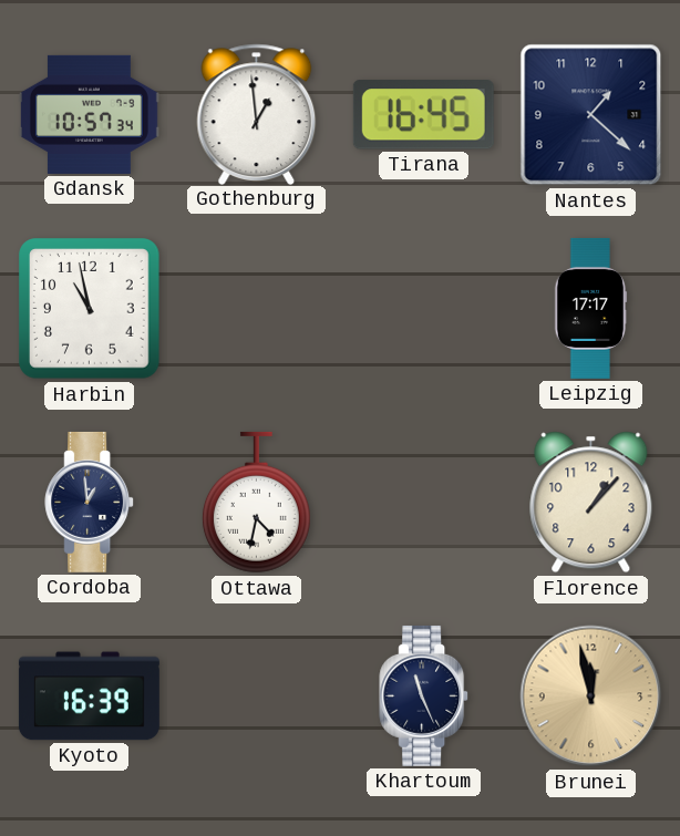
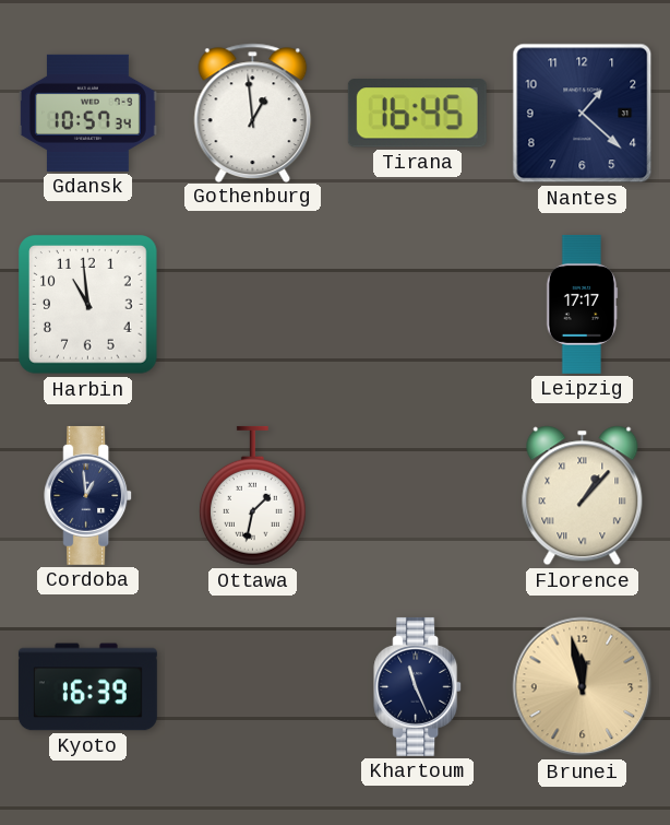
Harbin: 10:58 -> 10:59
Ottawa: 4:32 -> 1:32
Florence numerals: Arabic -> Roman
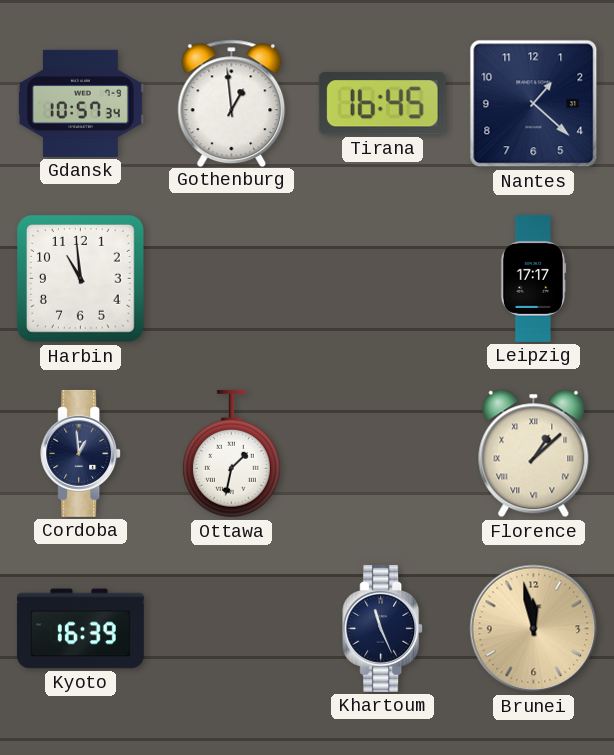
Florence: 1:07 -> 1:08
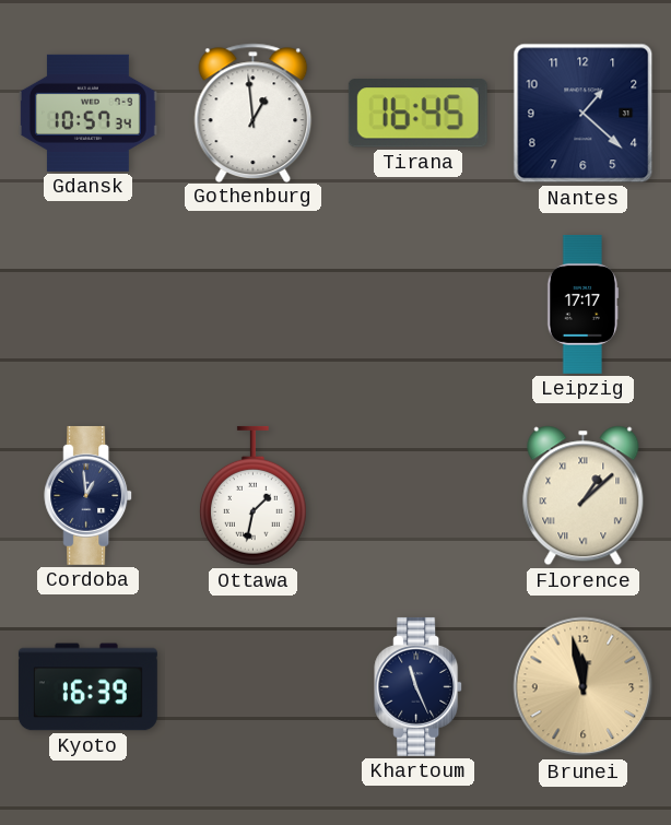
Harbin: 10:59 -> none
